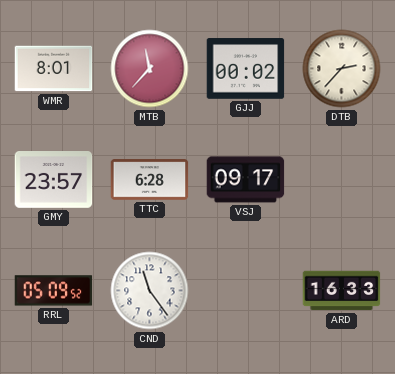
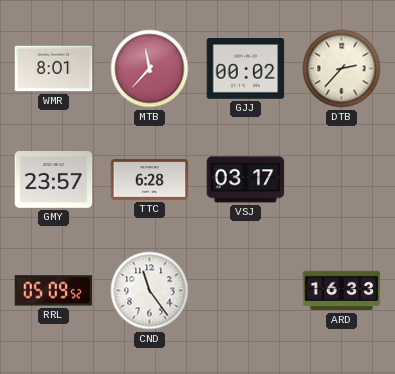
VSJ: 09:17 -> 03:17
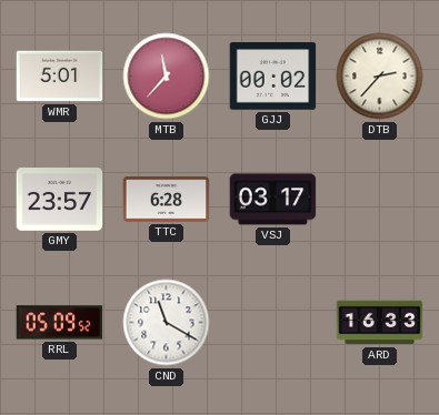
WMR: 8:01 -> 5:01
CND: 11:24 -> 11:20
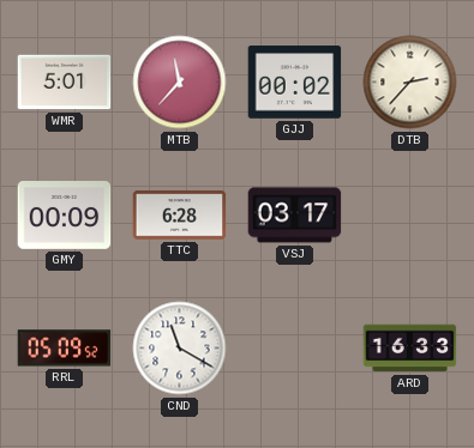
GMY: 23:57 -> 00:09
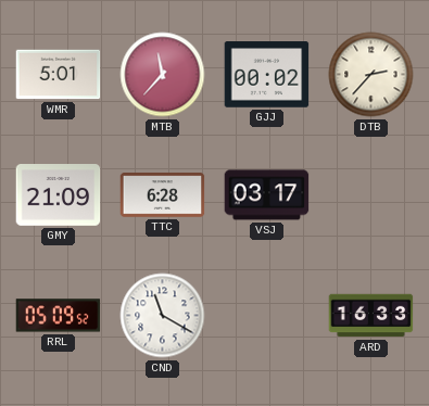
GMY: 00:09 -> 21:09
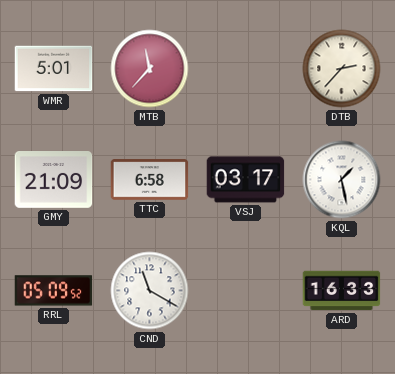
GJJ: 00:02 -> none
TTC: 6:28 -> 6:58
KQL: none -> 1:28
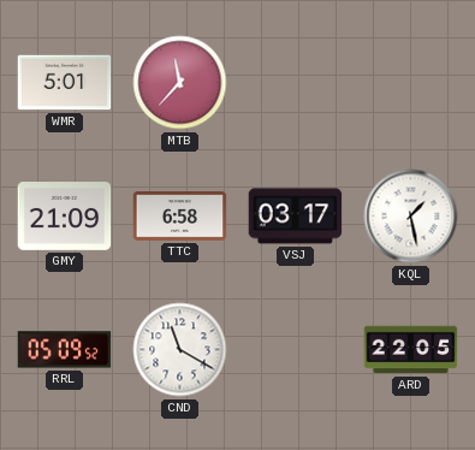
DTB: 2:37 -> none
ARD: 16:33 -> 22:05
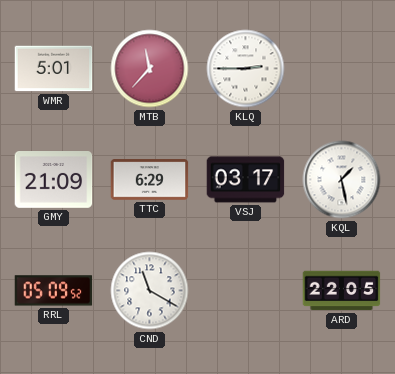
KLQ: none -> 2:45
TTC: 6:58 -> 6:29
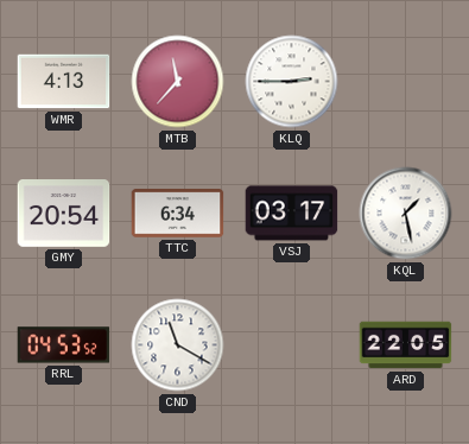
WMR: 5:01 -> 4:13
GMY: 21:09 -> 20:54
TTC: 6:29 -> 6:34
RRL: 05:09 -> 04:53
